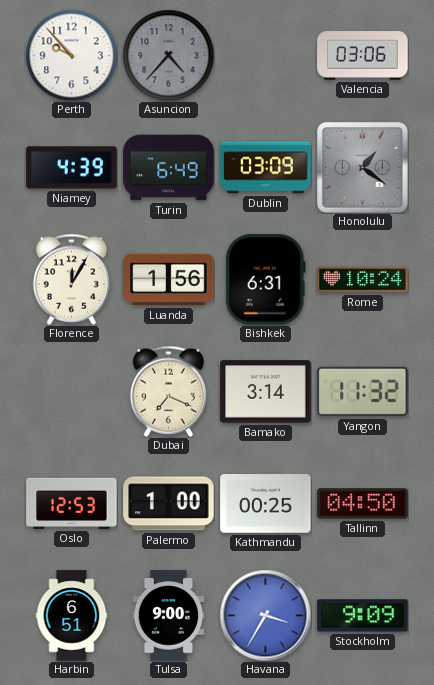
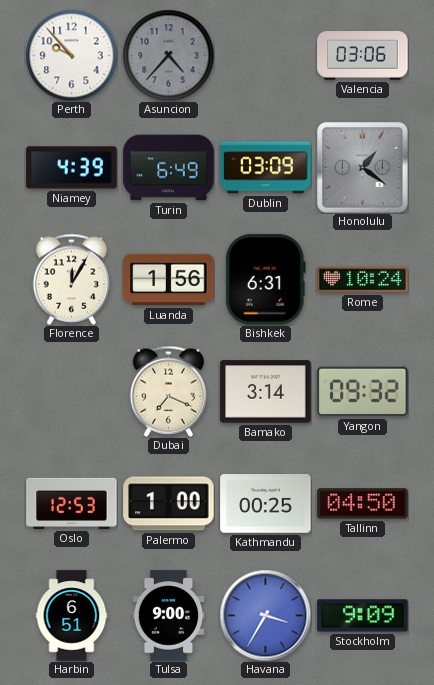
Yangon: 11:32 -> 09:32
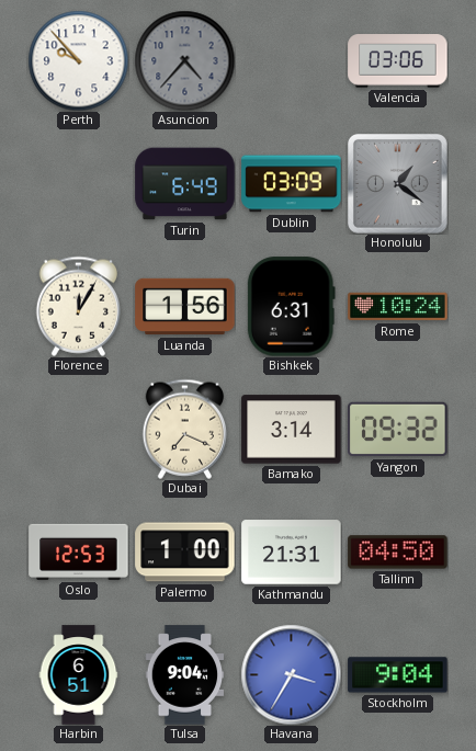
Niamey: 4:39 -> none
Kathmandu: 00:25 -> 21:31
Tulsa: 9:00 -> 9:04
Stockholm: 9:09 -> 9:04
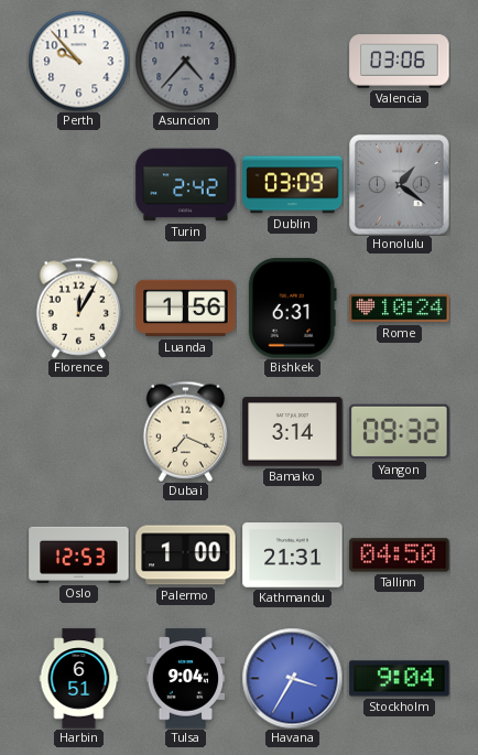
Turin: 6:49 -> 2:42
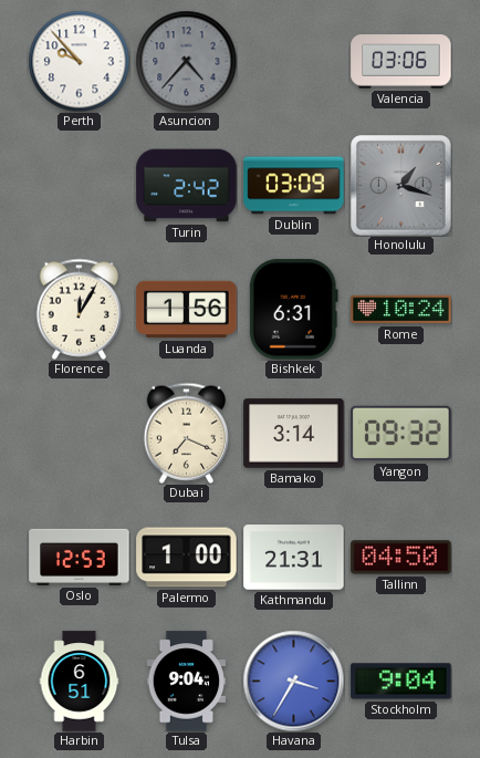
Honolulu: 1:21 -> 1:18
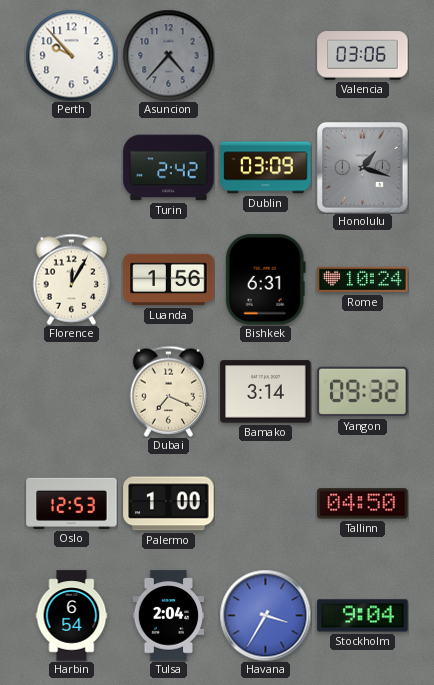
Kathmandu: 21:31 -> none
Harbin: 6:51 -> 6:54
Tulsa: 9:04 -> 2:04
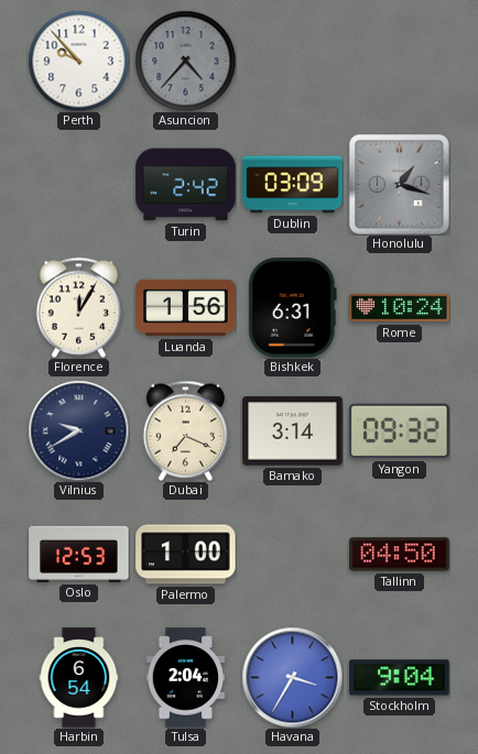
Valencia: 03:06 -> none
Vilnius: none -> 9:40
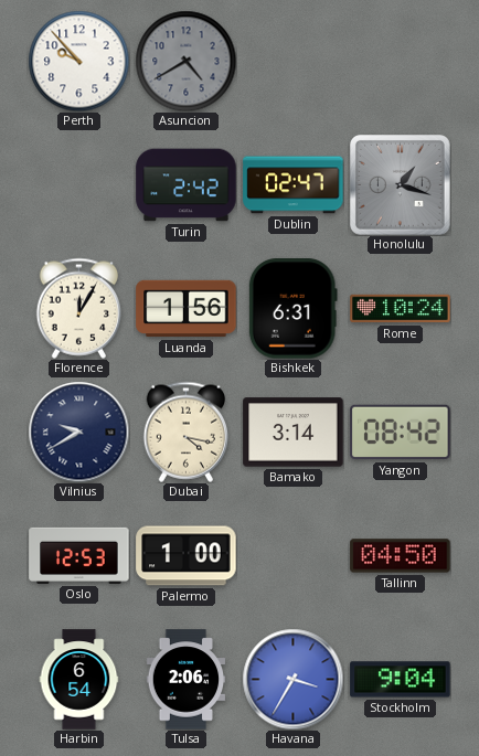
Asuncion: 4:37 -> 4:40
Dublin: 03:09 -> 02:47
Dubai: 7:19 -> 4:17
Yangon: 09:32 -> 08:42
Tulsa: 2:04 -> 2:06
